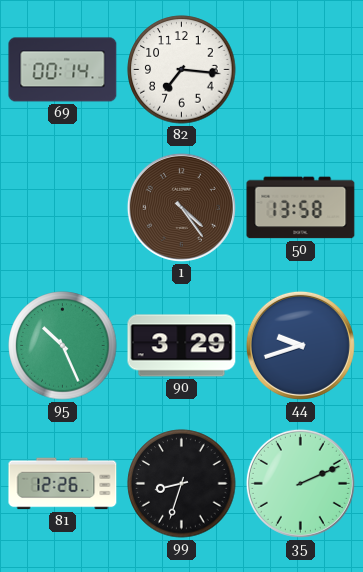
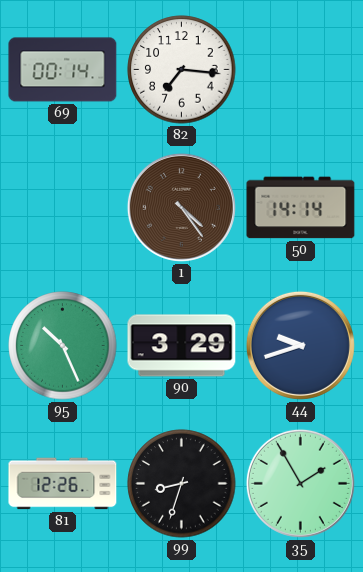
50: 13:58 -> 14:14
35: 2:11 -> 1:55
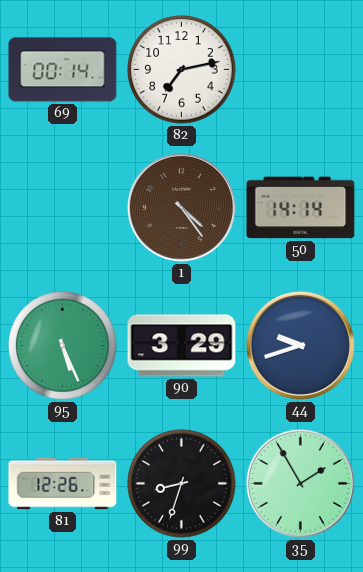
82: 7:16 -> 7:13
95: 10:26 -> 5:26
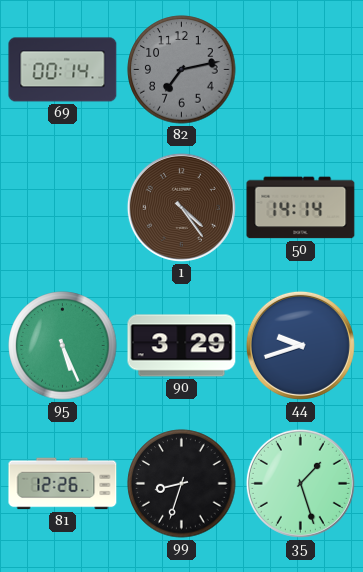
82 dial: white -> grey
35: 1:55 -> 1:27
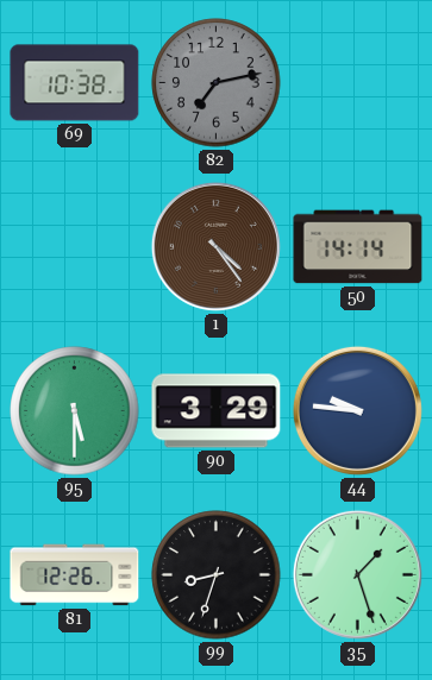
69: 00:14 -> 10:38
95: 5:26 -> 5:30
44: 9:42 -> 9:46
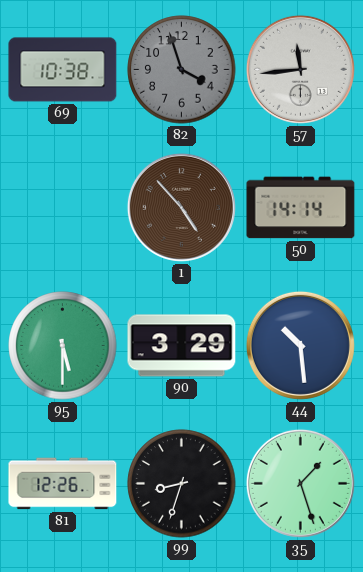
82: 7:13 -> 3:57
57: none -> 11:44
1: 4:24 -> 4:53
44: 9:46 -> 10:29
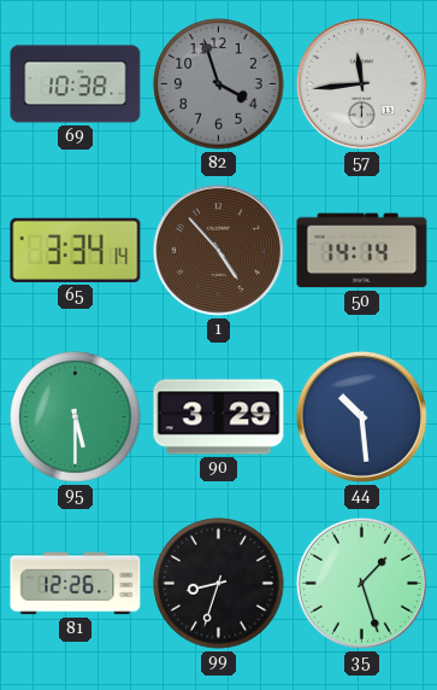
65: none -> 3:34
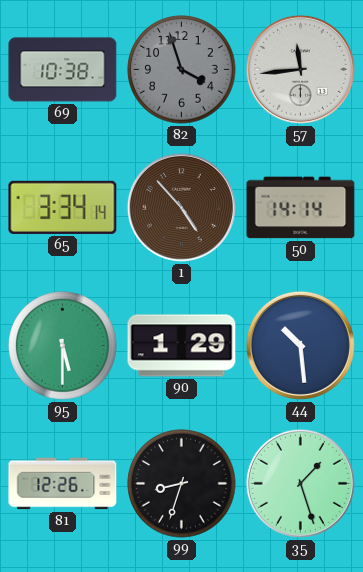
90: 3:29 -> 1:29
